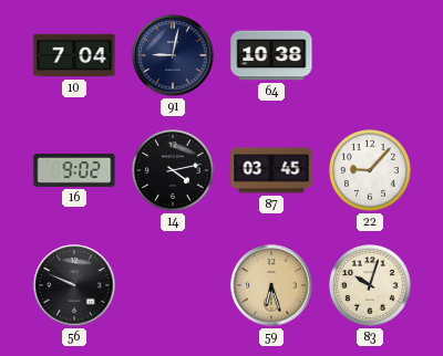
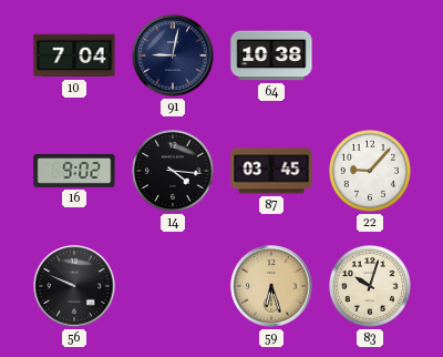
14: 4:13 -> 4:16
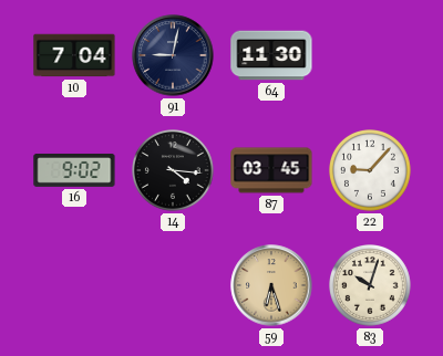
64: 10:38 -> 11:30
56: 9:49 -> none
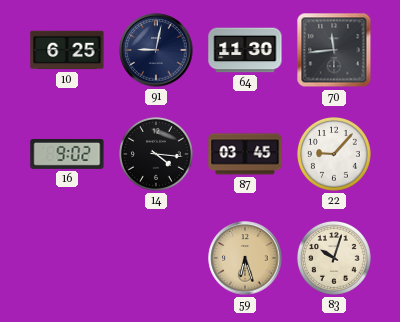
10: 7:04 -> 6:25
70: none -> 11:44
